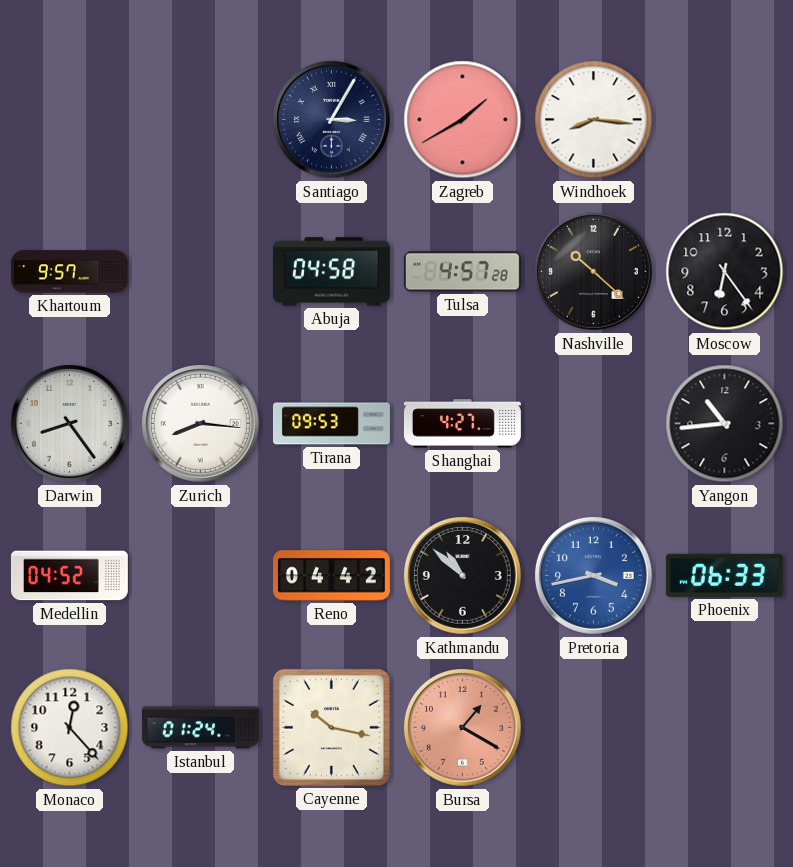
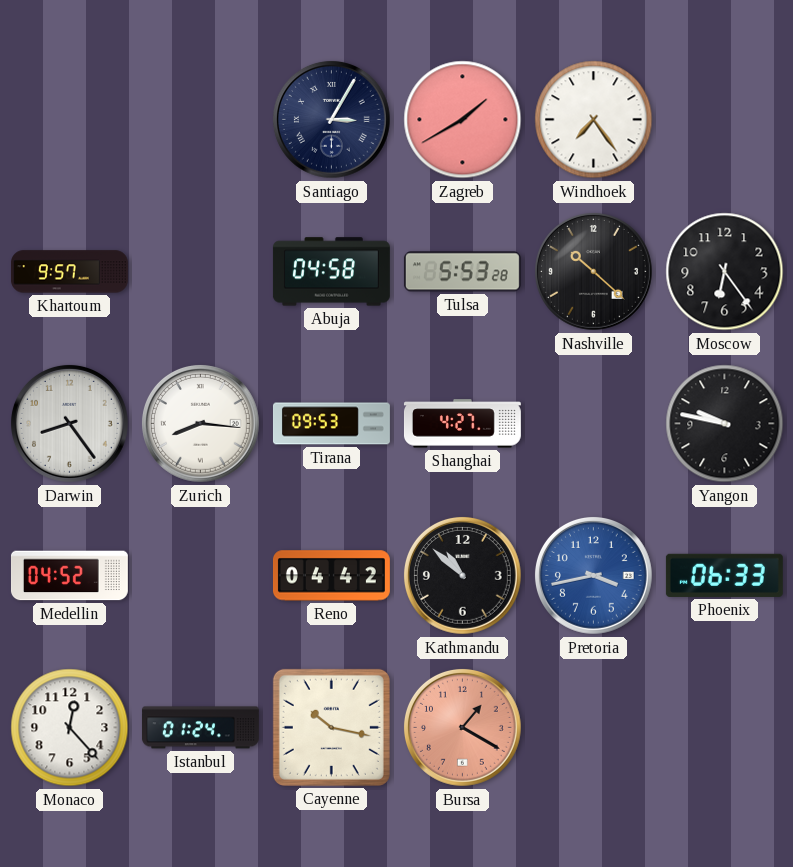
Windhoek: 8:16 -> 7:24
Tulsa: 4:57 -> 5:53
Yangon: 10:44 -> 9:47
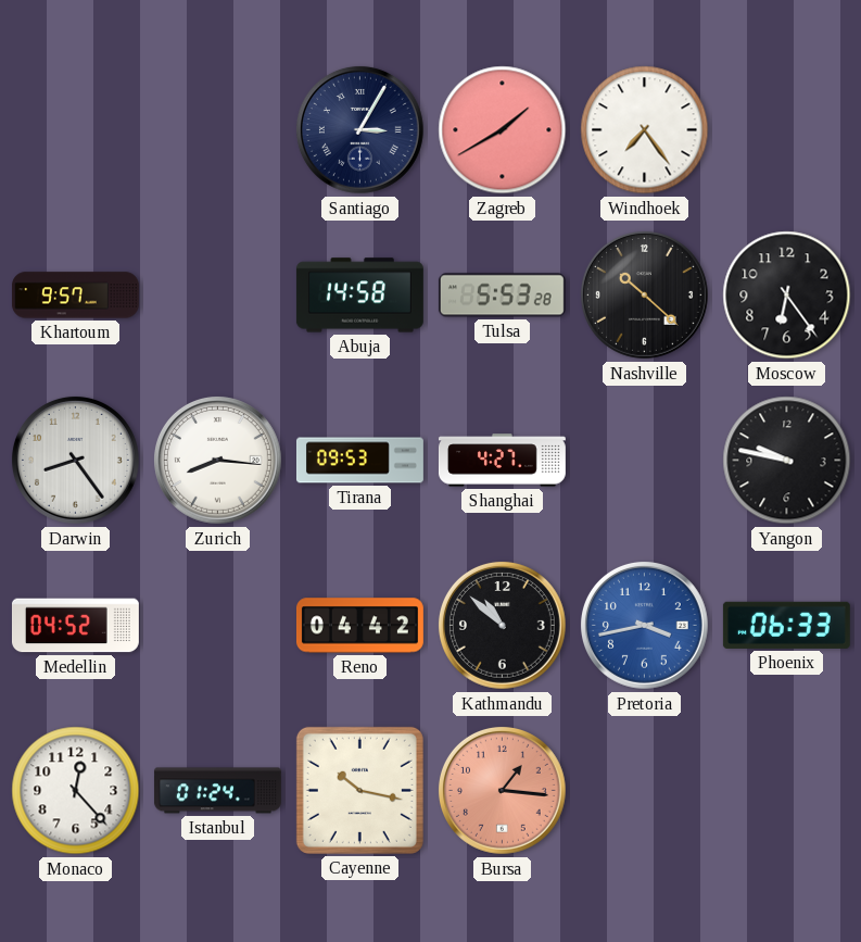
Abuja: 04:58 -> 14:58
Bursa: 1:20 -> 1:16
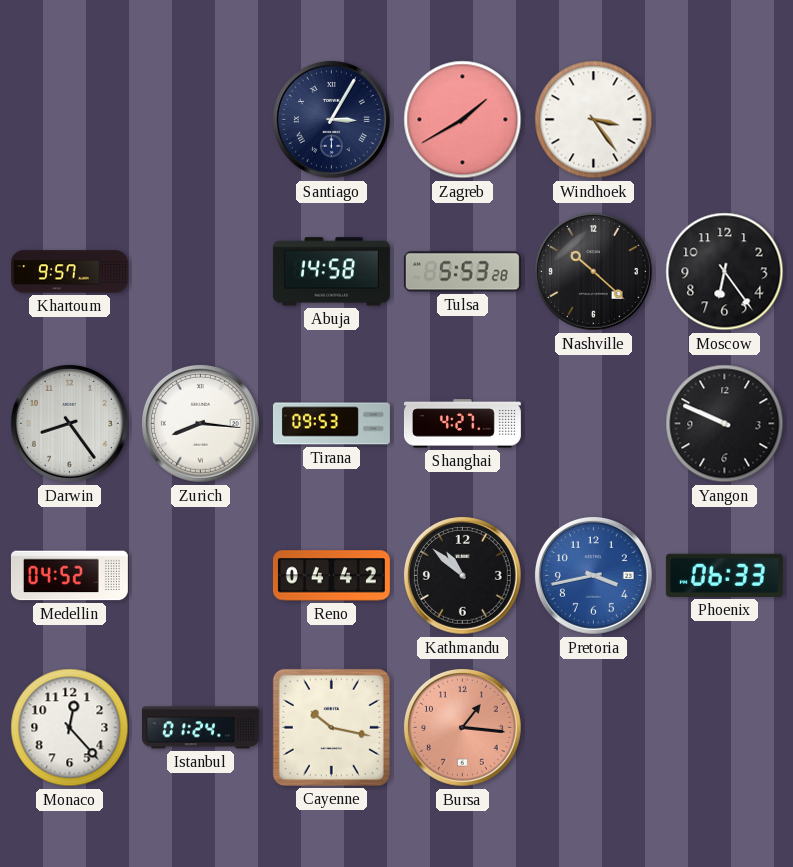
Windhoek: 7:24 -> 3:24
Yangon: 9:47 -> 9:49
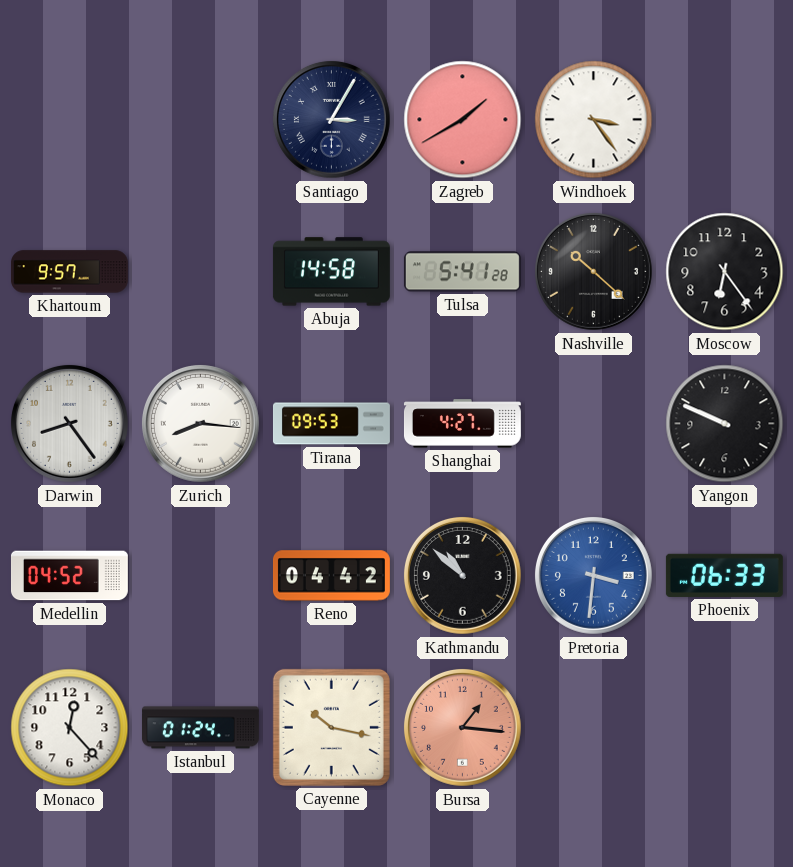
Tulsa: 5:53 -> 5:41
Pretoria: 3:43 -> 3:31
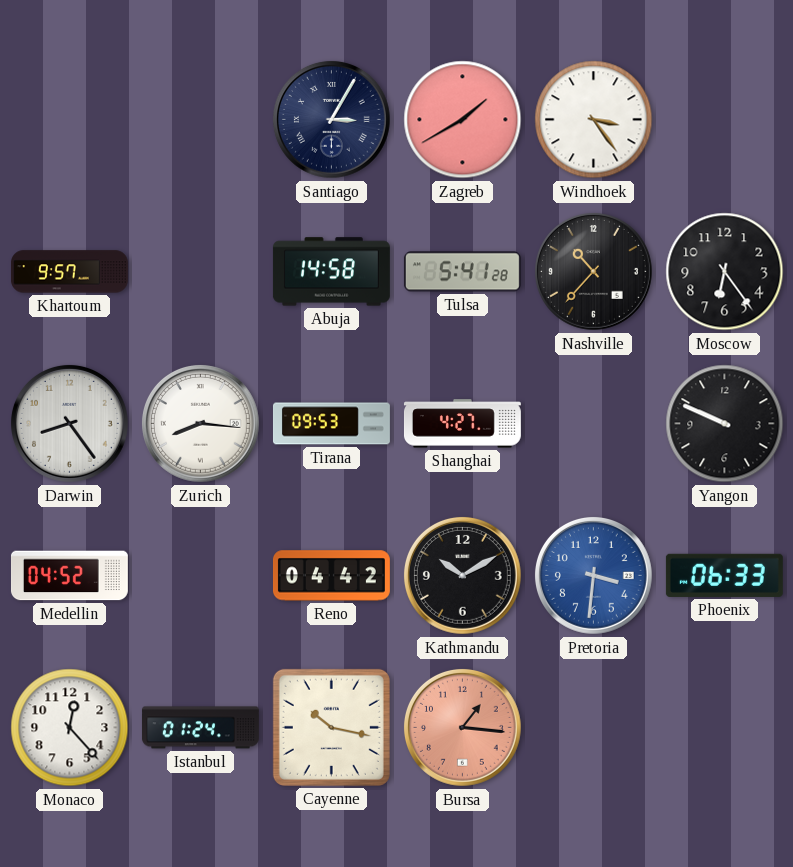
Nashville: 10:22 -> 10:37
Kathmandu: 10:52 -> 10:10
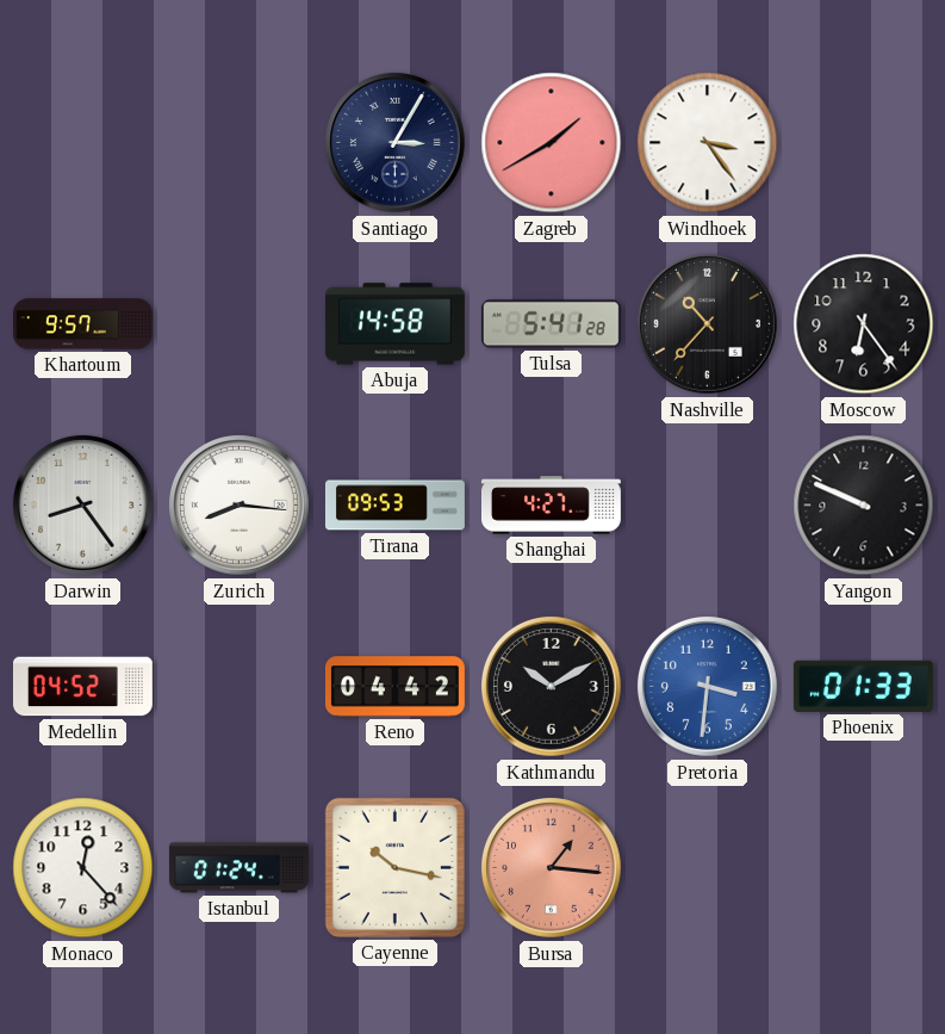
Phoenix: 06:33 -> 01:33
